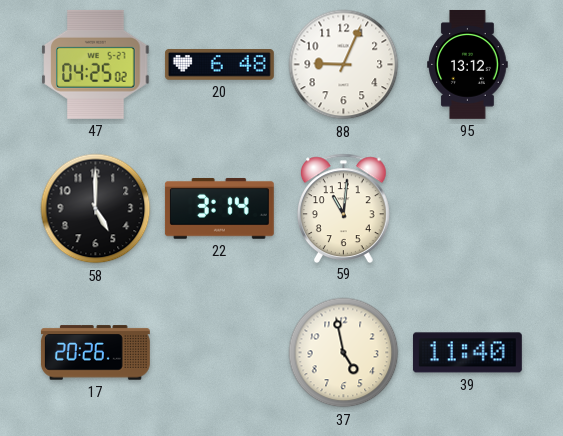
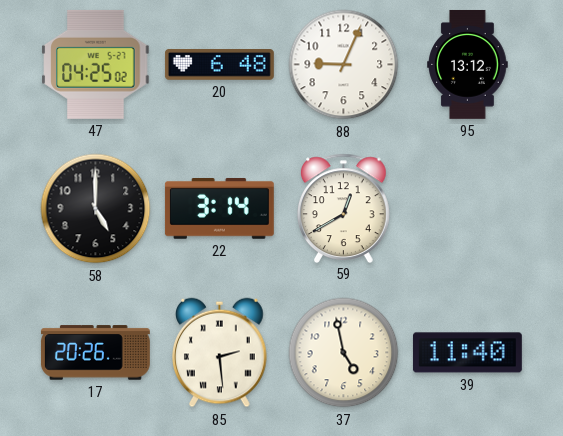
59: 11:01 -> 12:40
85: none -> 2:29
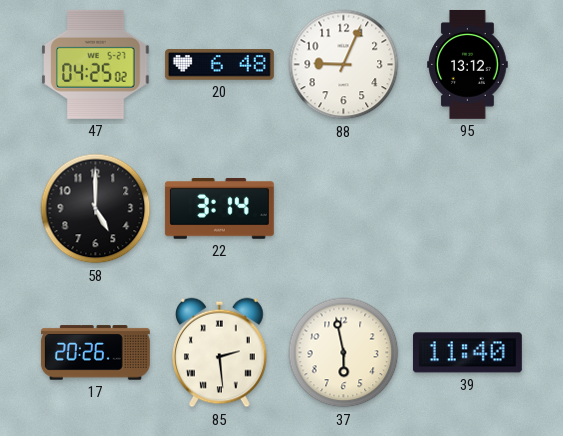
59: 12:40 -> none
37: 4:58 -> 5:58
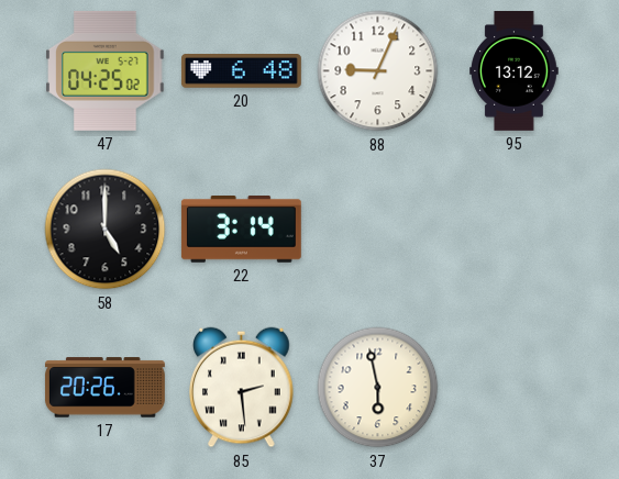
39: 11:40 -> none
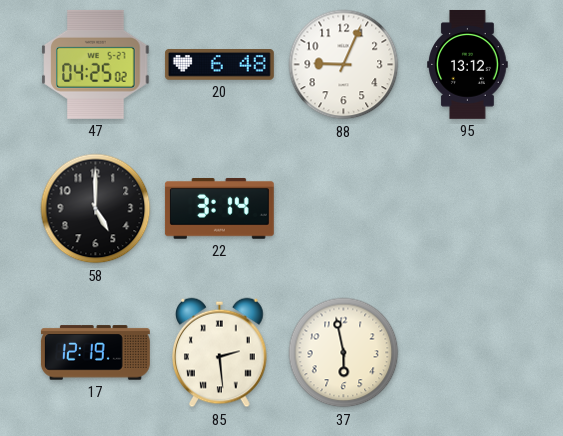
17: 20:26 -> 12:19
